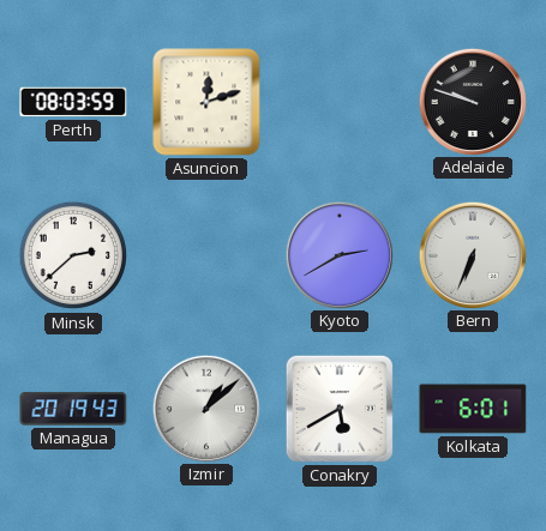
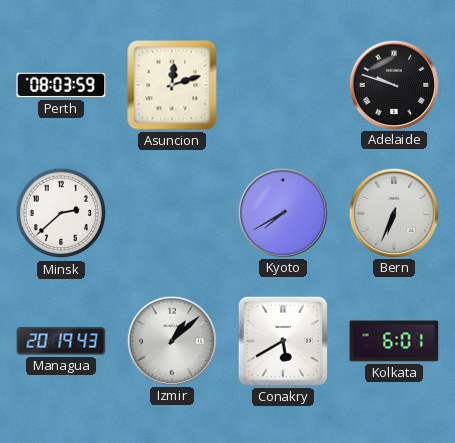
Kyoto: 2:40 -> 7:40
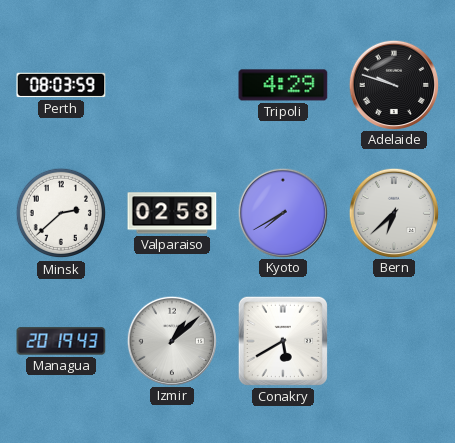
Asuncion: 12:12 -> none
Tripoli: none -> 4:29
Valparaiso: none -> 02:58
Bern: 6:34 -> 6:38
Kolkata: 6:01 -> none
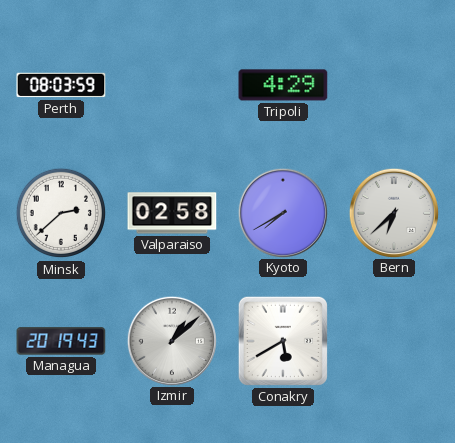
Adelaide: 9:48 -> none
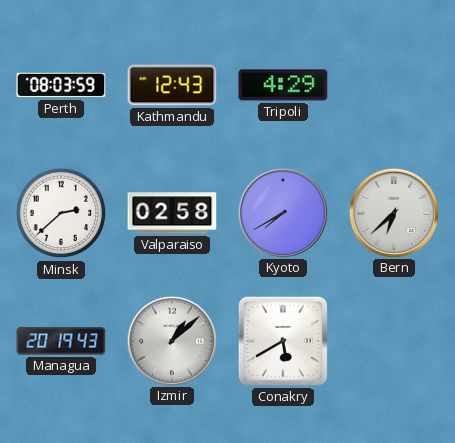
Kathmandu: none -> 12:43
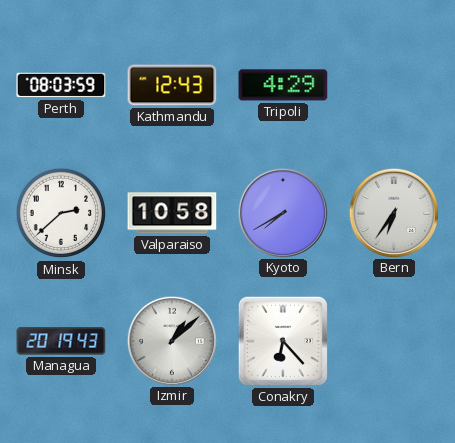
Valparaiso: 02:58 -> 10:58
Bern: 6:38 -> 6:36
Conakry: 5:40 -> 6:23
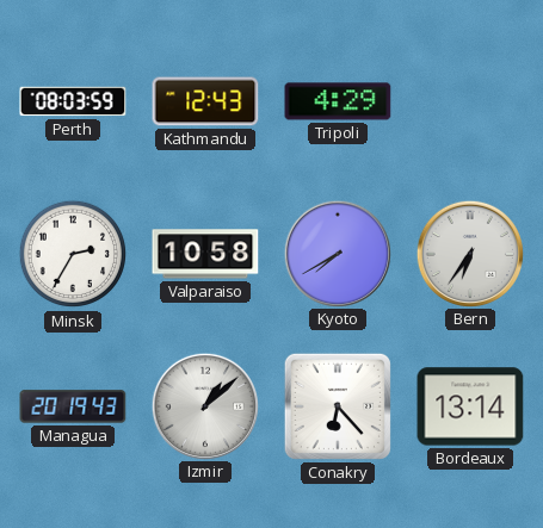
Minsk: 2:38 -> 2:35
Bordeaux: none -> 13:14
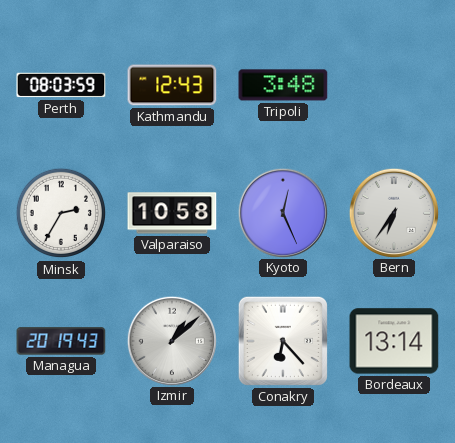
Tripoli: 4:29 -> 3:48
Kyoto: 7:40 -> 12:26
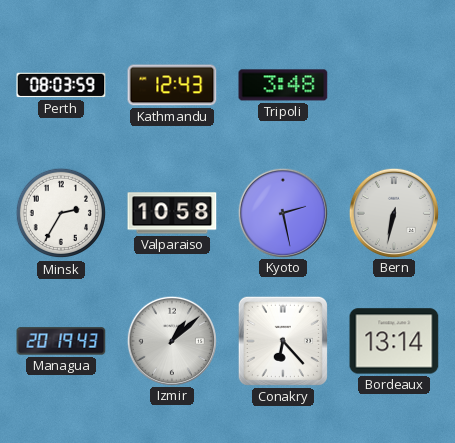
Kyoto: 12:26 -> 2:28
Bern: 6:36 -> 6:32
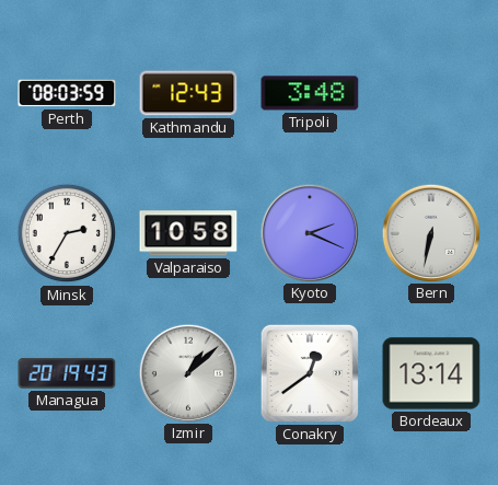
Kyoto: 2:28 -> 2:19
Conakry: 6:23 -> 12:39
